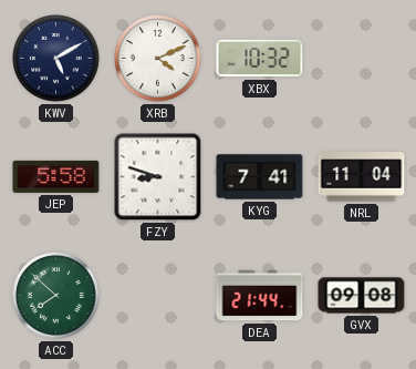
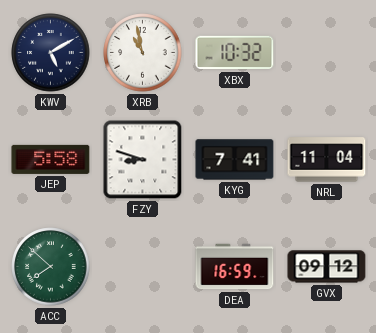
XRB: 4:11 -> 10:58
DEA: 21:44 -> 16:59
GVX: 09:08 -> 09:12
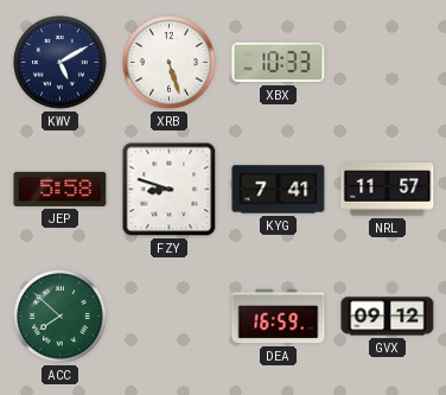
XRB: 10:58 -> 5:27
XBX: 10:32 -> 10:33
NRL: 11:04 -> 11:57
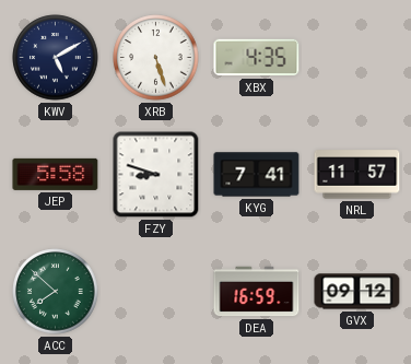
XBX: 10:33 -> 4:35
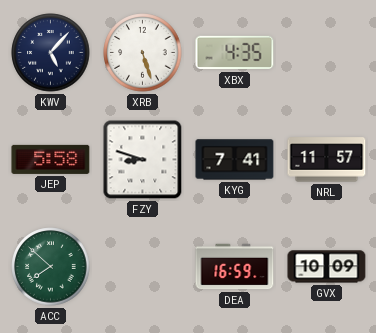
KWV: 5:10 -> 5:07
GVX: 09:12 -> 10:09
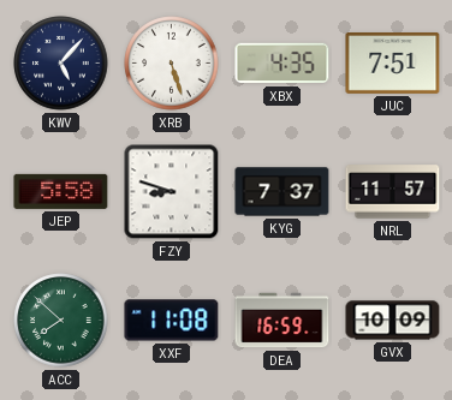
JUC: none -> 7:51
KYG: 7:41 -> 7:37
XXF: none -> 11:08
